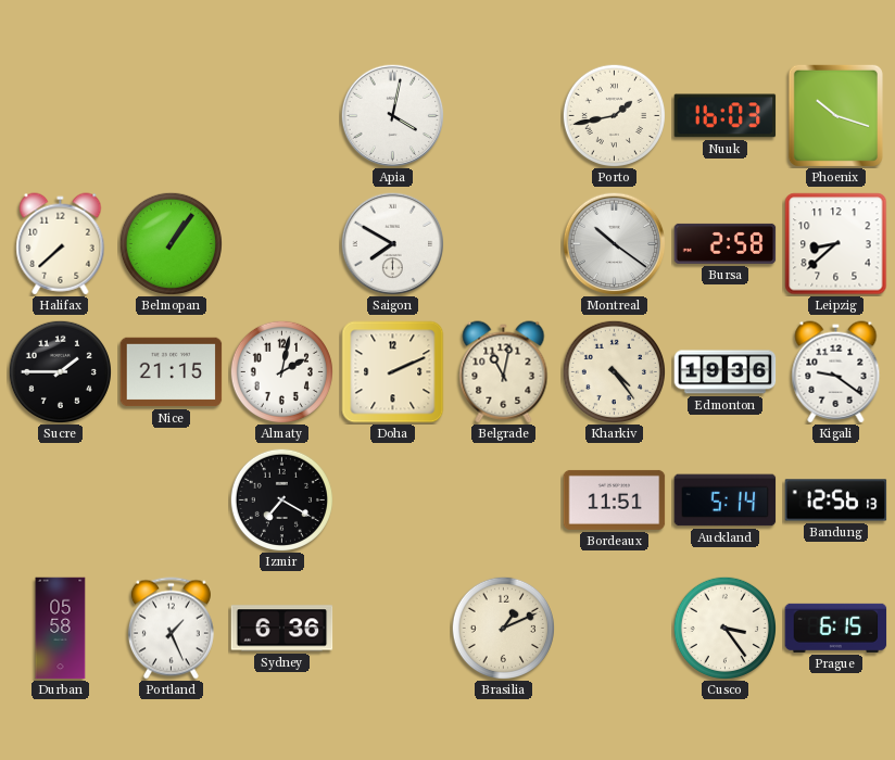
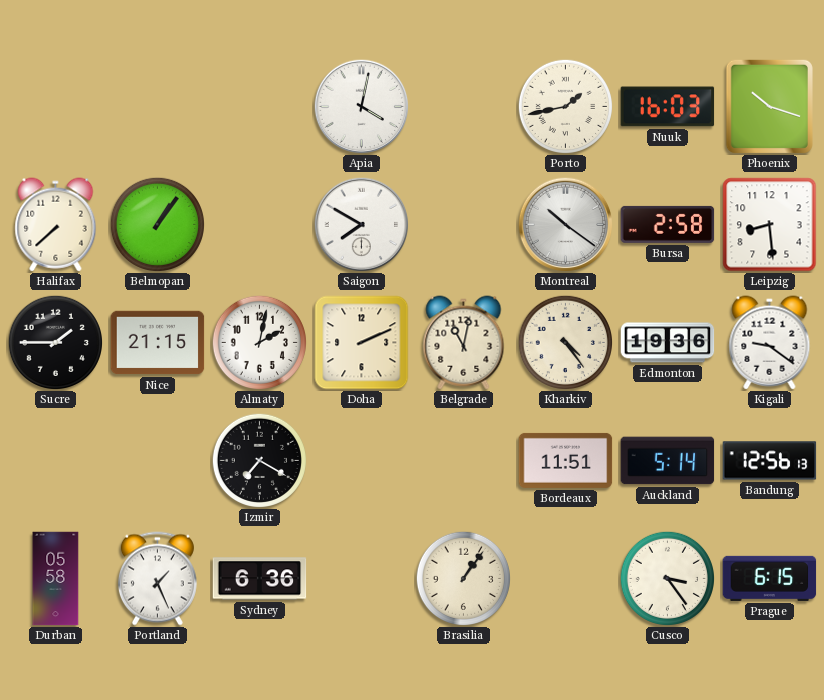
Leipzig: 8:38 -> 8:29
Brasilia: 1:11 -> 1:06
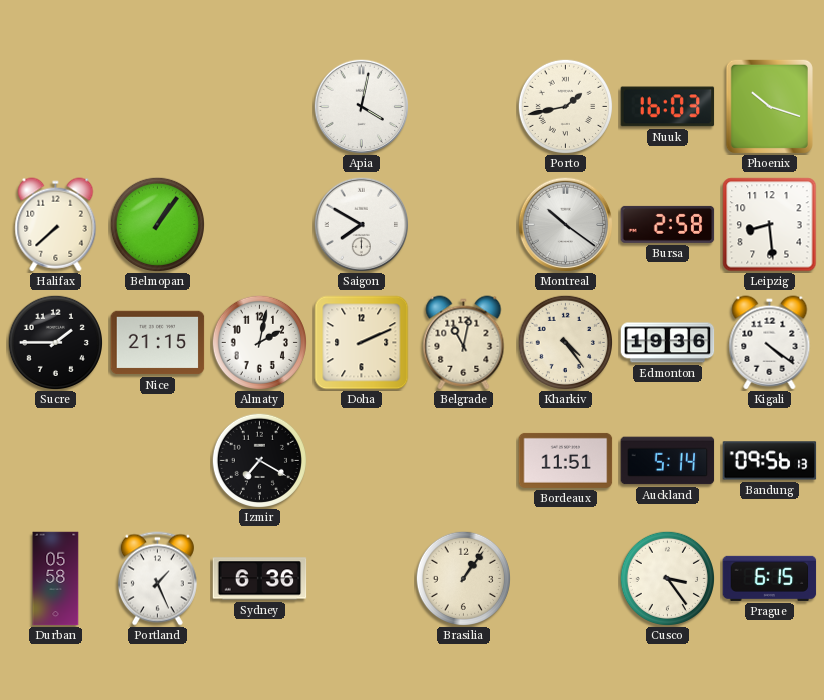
Kigali: 9:21 -> 4:21
Bandung: 12:56 -> 09:56
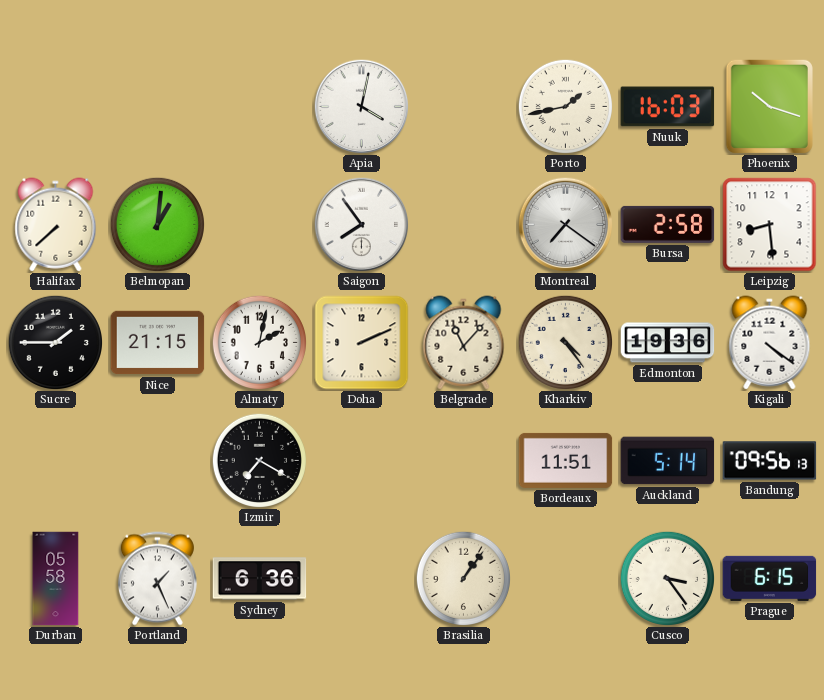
Belmopan: 1:06 -> 1:01
Saigon: 7:50 -> 7:54
Montreal: 10:21 -> 7:21
Belgrade: 11:02 -> 11:07
